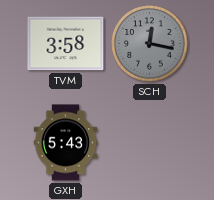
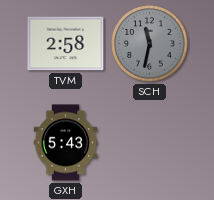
TVM: 3:58 -> 2:58
SCH: 12:17 -> 11:32
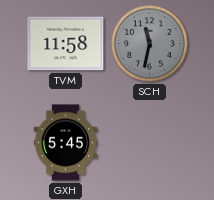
TVM: 2:58 -> 11:58
GXH: 5:43 -> 5:45
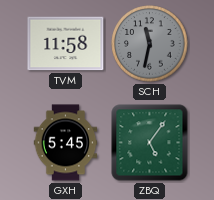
ZBQ: none -> 5:06
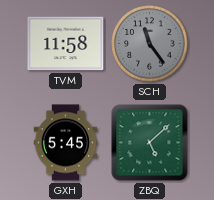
SCH: 11:32 -> 11:24
ZBQ: 5:06 -> 5:08
